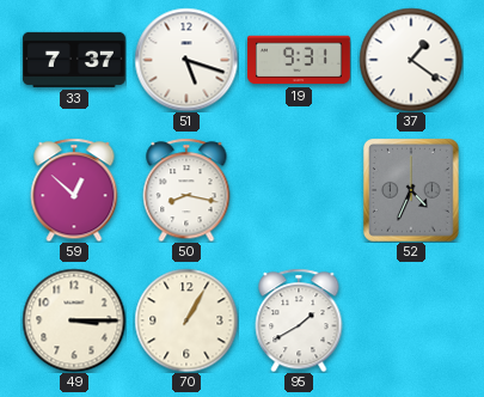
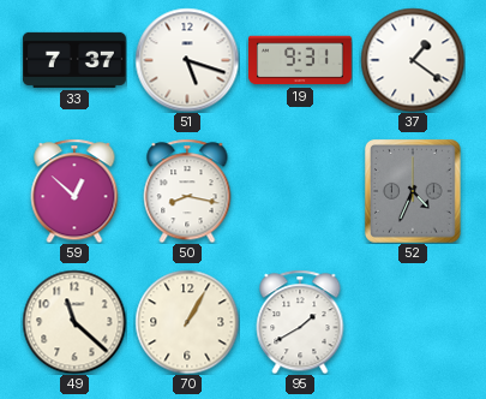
49: 3:15 -> 11:22
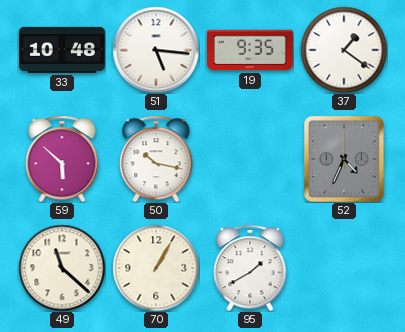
33: 7:37 -> 10:48
51: 5:18 -> 5:16
19: 9:31 -> 9:35
59: 12:52 -> 5:52
50: 8:17 -> 10:17
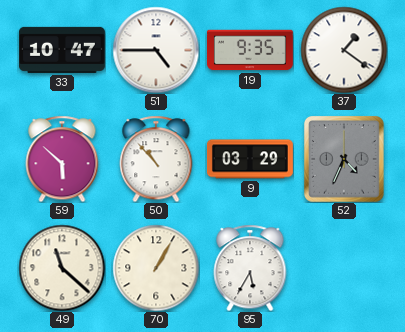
33: 10:48 -> 10:47
51: 5:16 -> 4:45
50: 10:17 -> 10:53
9: none -> 03:29
95: 1:40 -> 5:35
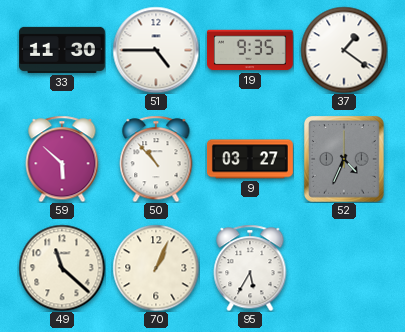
33: 10:47 -> 11:30
9: 03:29 -> 03:27
70: 1:05 -> 1:04
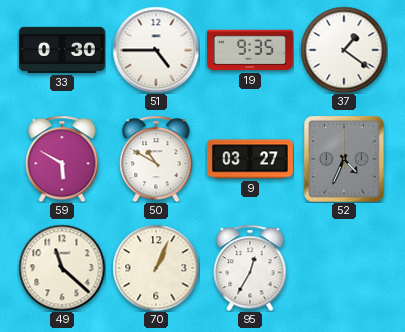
33: 11:30 -> 0:30
59: 5:52 -> 5:50
50: 10:53 -> 10:50
95: 5:35 -> 12:35
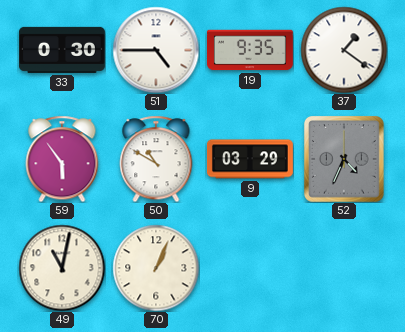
59: 5:50 -> 5:54
9: 03:27 -> 03:29
49: 11:22 -> 11:02
95: 12:35 -> none
